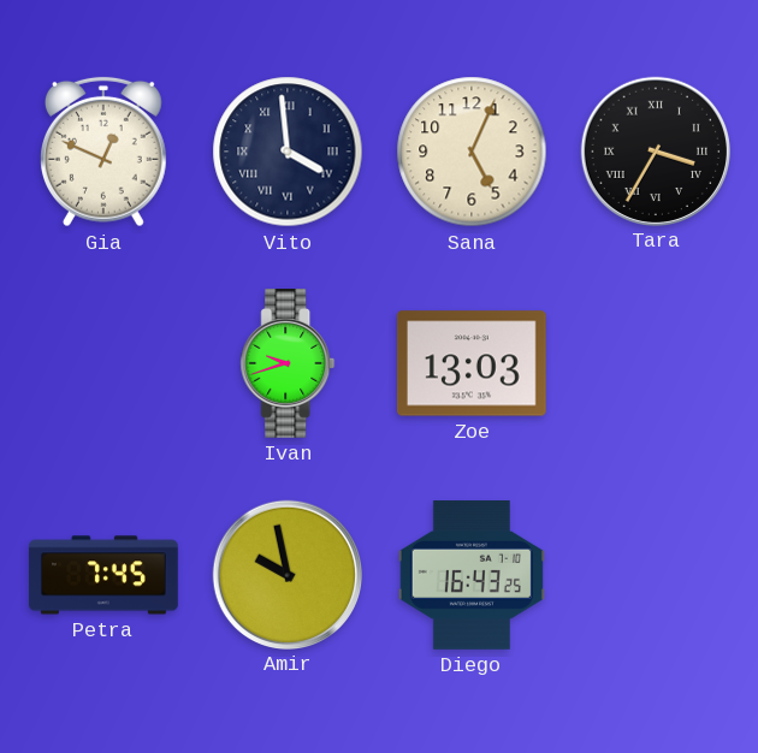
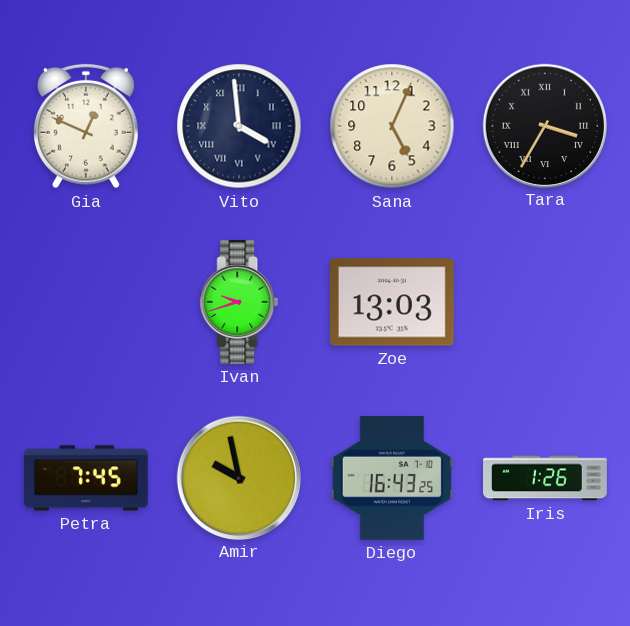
Iris: none -> 1:26
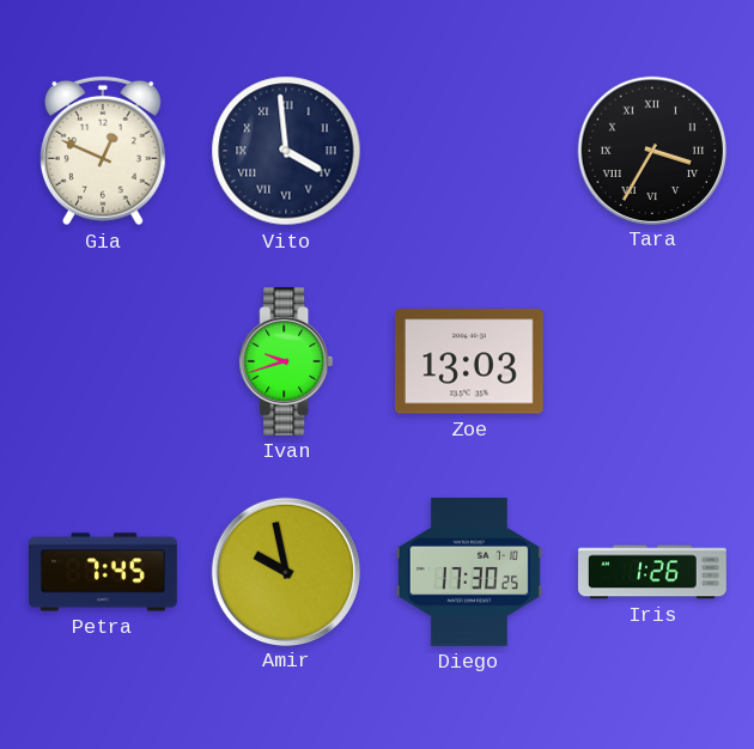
Sana: 5:04 -> none
Diego: 16:43 -> 17:30
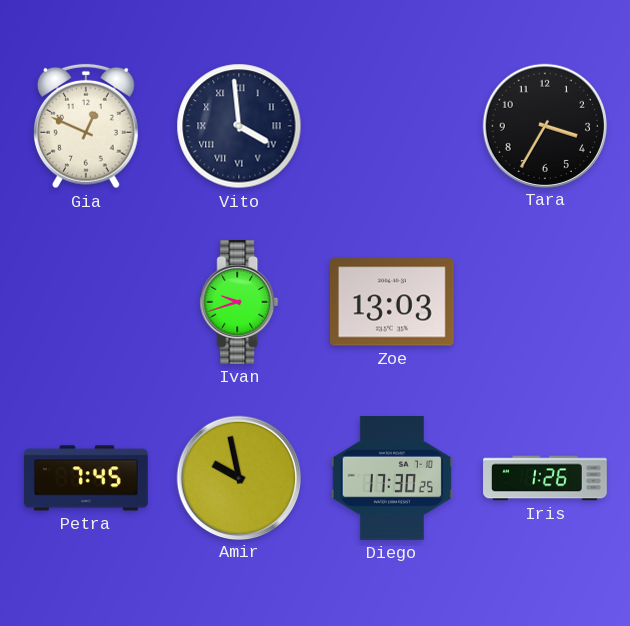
Tara numerals: Roman -> Arabic
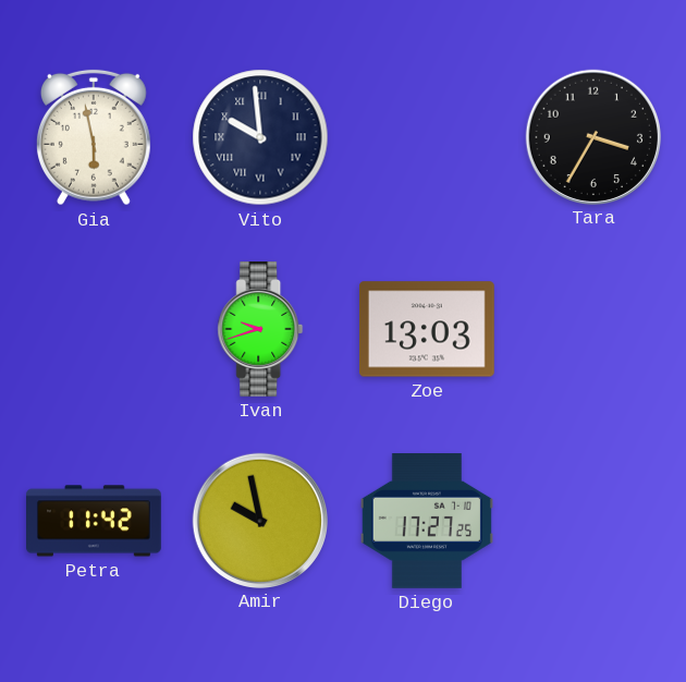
Gia: 12:49 -> 5:58
Vito: 3:59 -> 9:59
Petra: 7:45 -> 11:42
Diego: 17:30 -> 17:27
Iris: 1:26 -> none
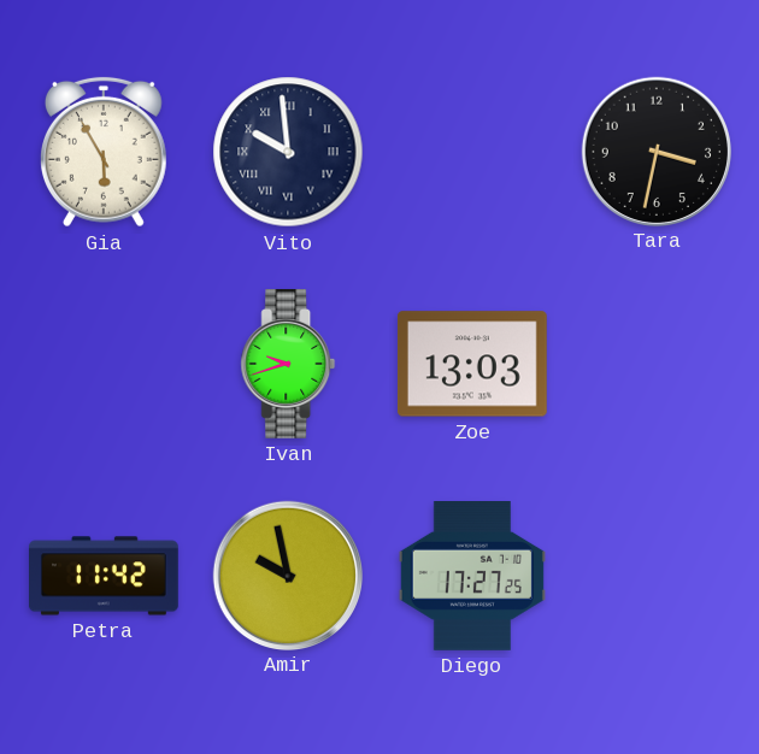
Gia: 5:58 -> 5:55
Tara: 3:35 -> 3:32
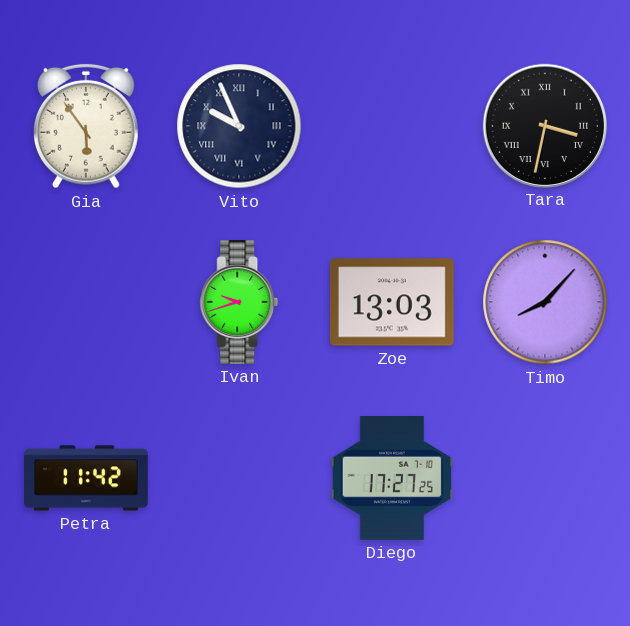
Gia: 5:55 -> 5:54
Vito: 9:59 -> 9:56
Tara numerals: Arabic -> Roman
Timo: none -> 8:07
Amir: 9:58 -> none
